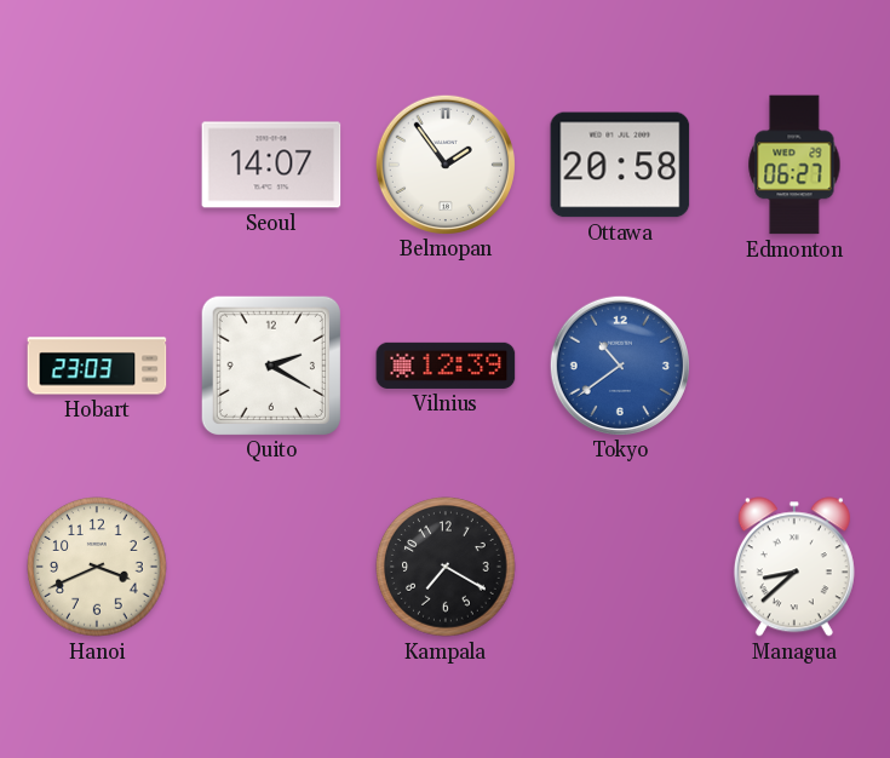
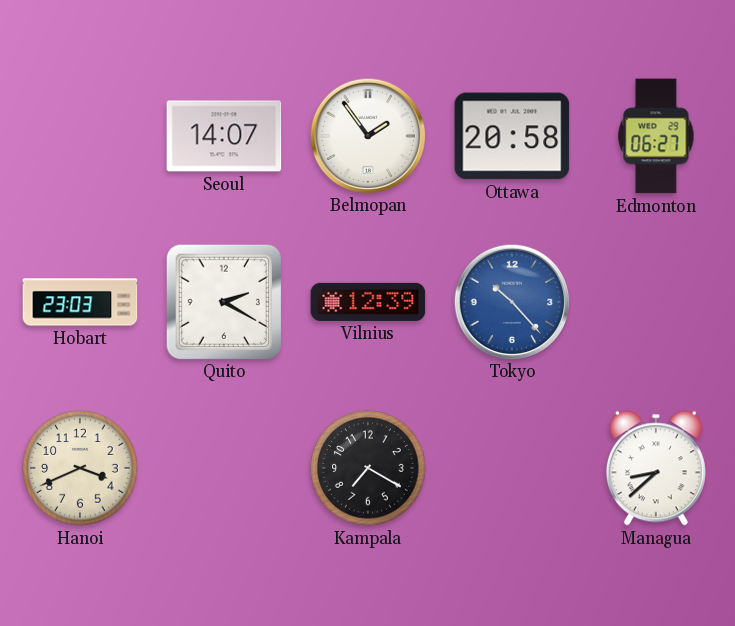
Tokyo: 10:39 -> 10:23
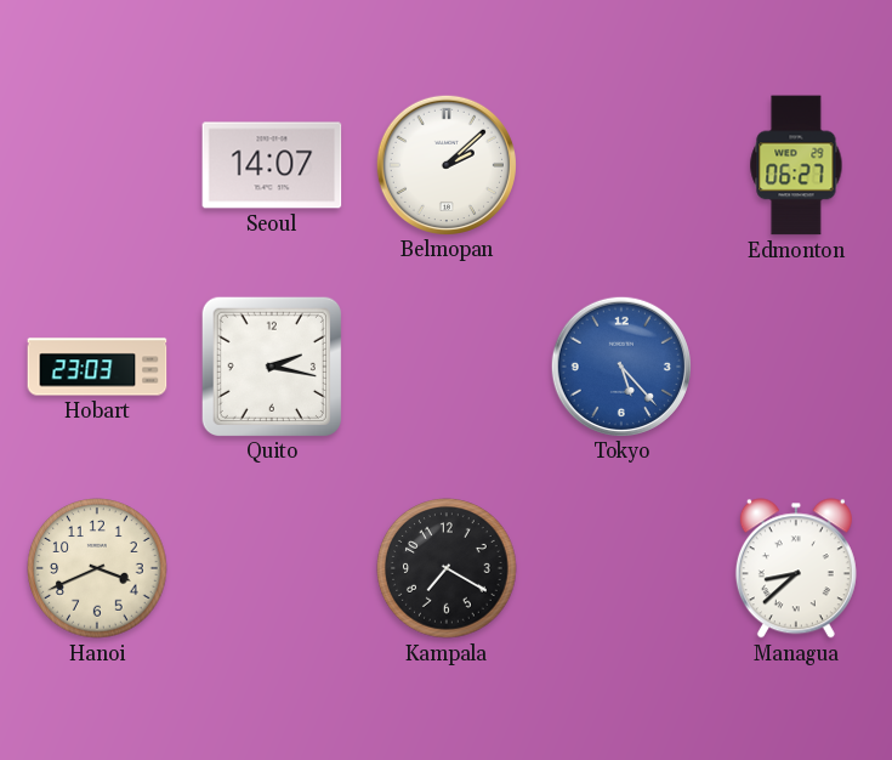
Belmopan: 1:54 -> 2:08
Ottawa: 20:58 -> none
Quito: 2:20 -> 2:17
Vilnius: 12:39 -> none
Tokyo: 10:23 -> 5:23
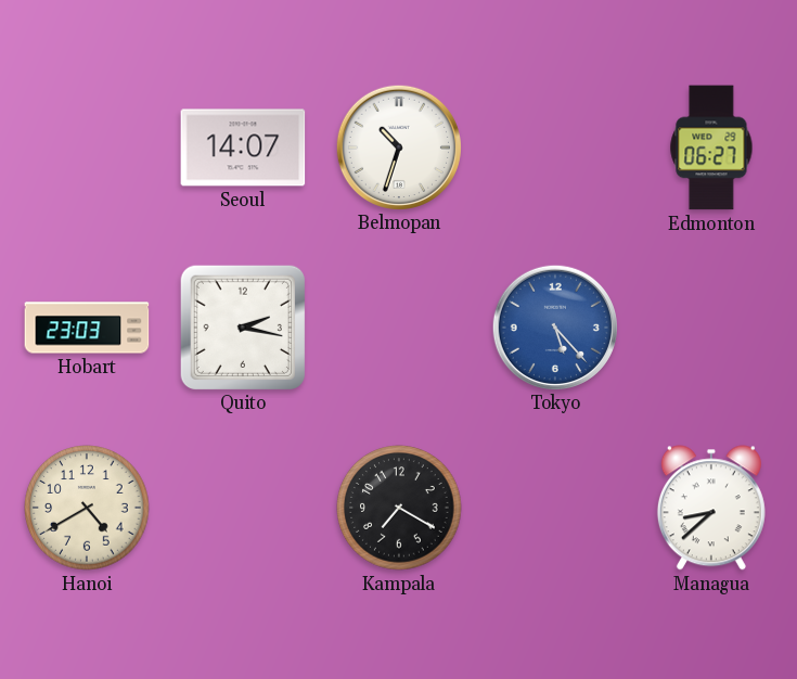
Belmopan: 2:08 -> 10:33
Hanoi: 3:41 -> 4:40
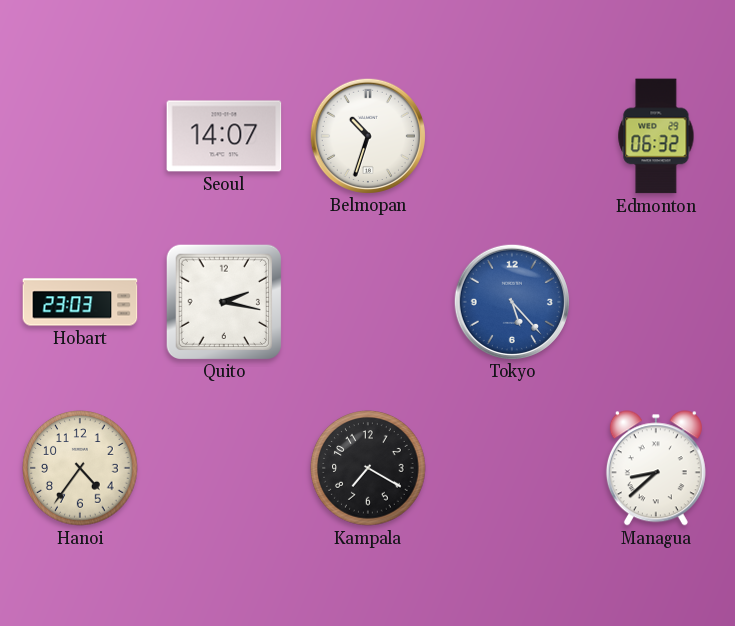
Edmonton: 06:27 -> 06:32
Hanoi: 4:40 -> 4:36
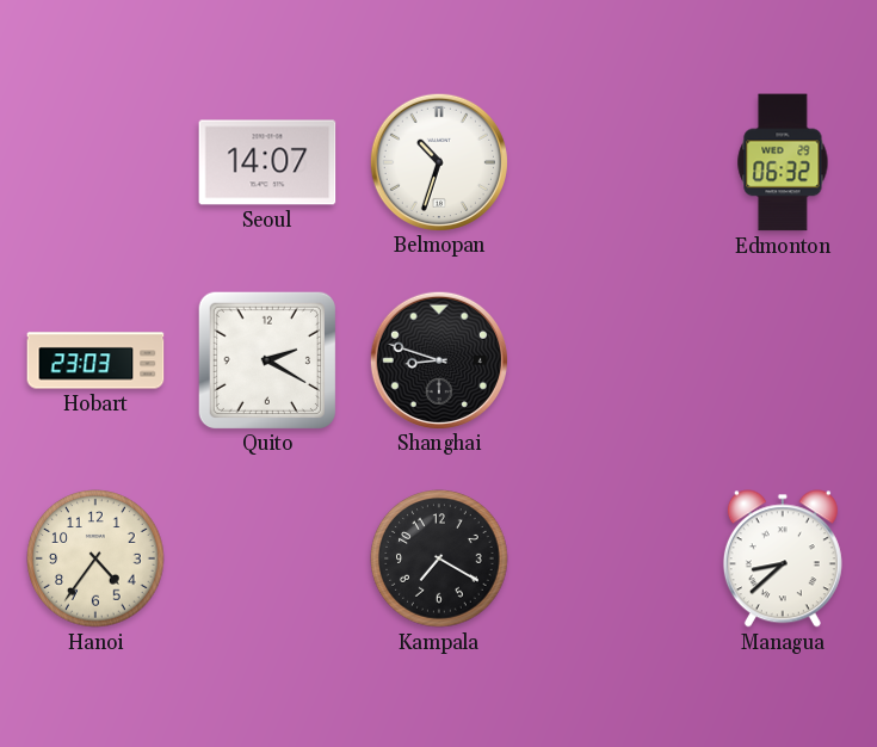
Quito: 2:17 -> 2:20
Shanghai: none -> 8:48
Tokyo: 5:23 -> none
